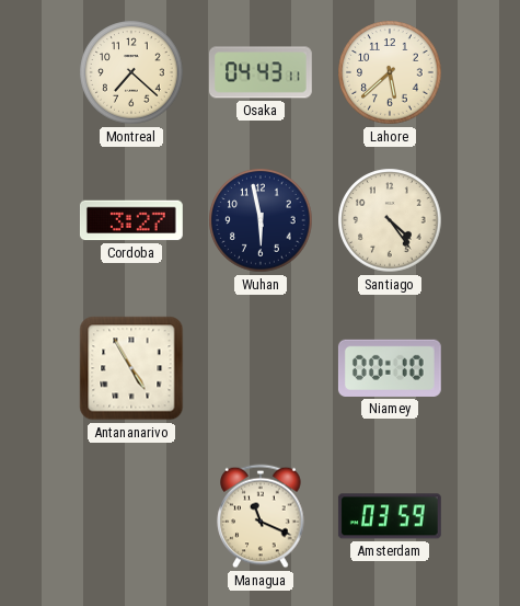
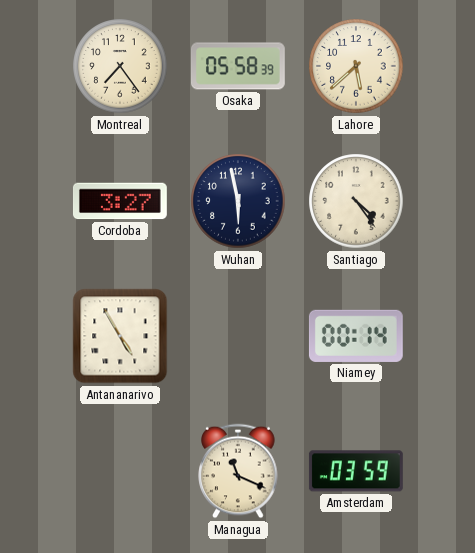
Montreal: 7:22 -> 7:24
Osaka: 04:43 -> 05:58
Niamey: 00:10 -> 00:14
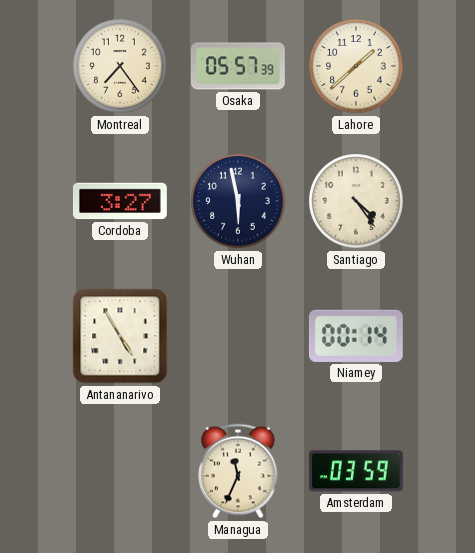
Osaka: 05:58 -> 05:57
Lahore: 5:38 -> 1:38
Managua: 11:19 -> 11:34
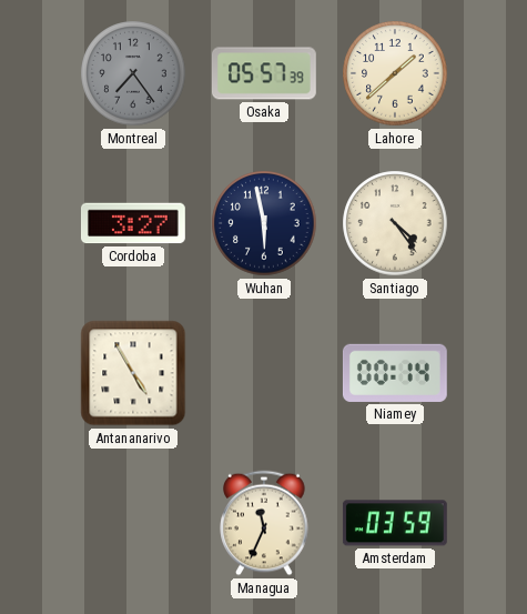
Montreal dial: cream -> grey
